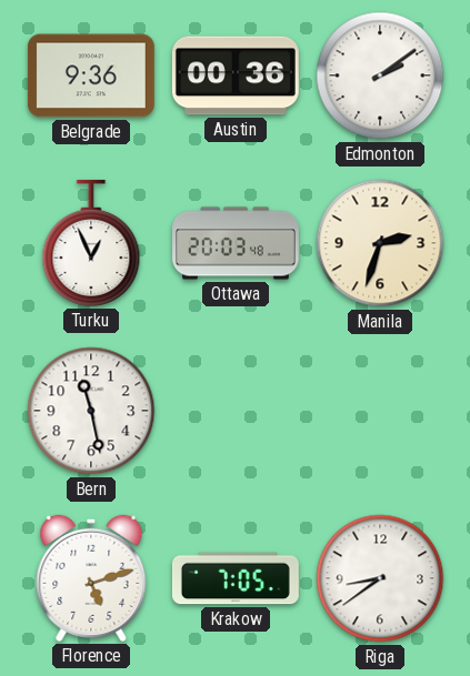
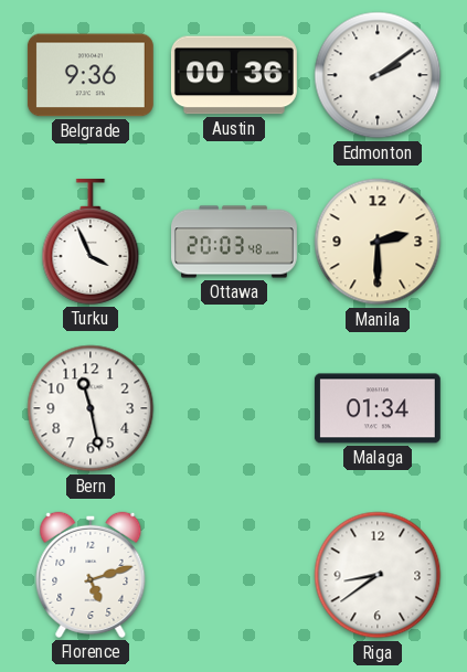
Turku: 12:56 -> 3:56
Manila: 2:33 -> 2:30
Malaga: none -> 01:34
Krakow: 7:05 -> none
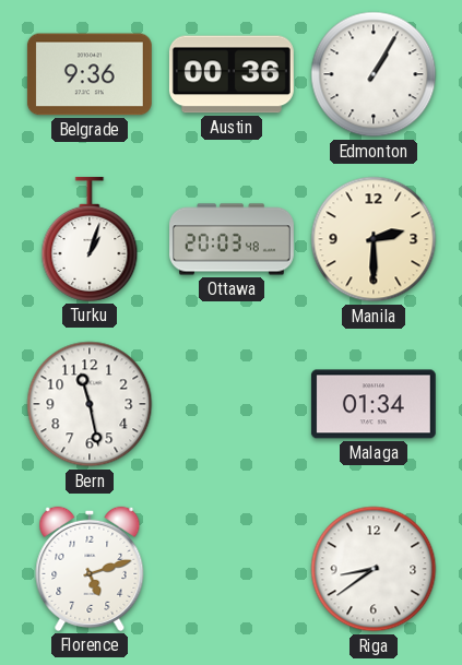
Edmonton: 2:09 -> 1:05
Turku: 3:56 -> 1:03
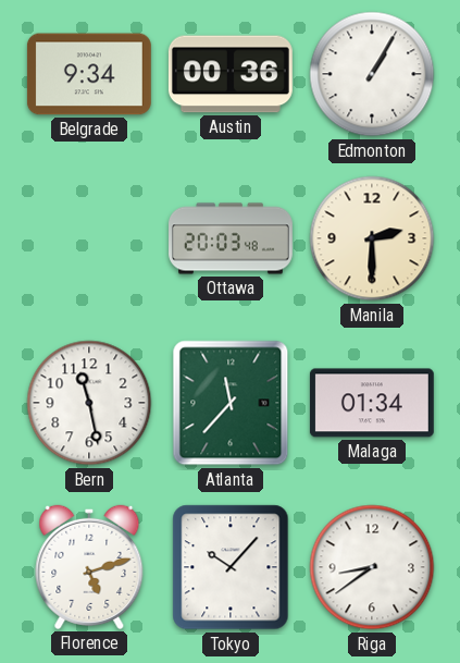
Belgrade: 9:36 -> 9:34
Turku: 1:03 -> none
Atlanta: none -> 11:37
Tokyo: none -> 10:07
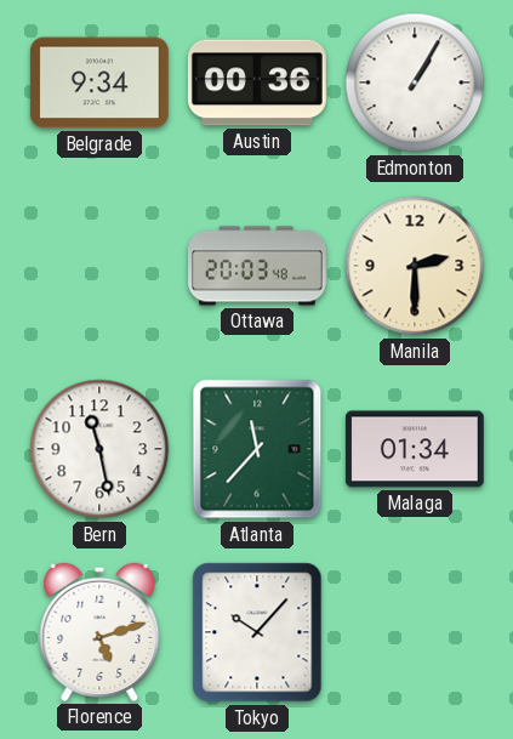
Riga: 8:39 -> none
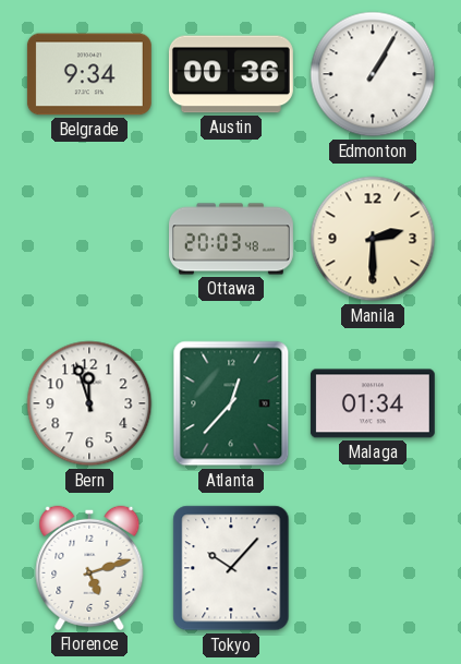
Bern: 11:28 -> 11:57
Atlanta: 11:37 -> 12:37
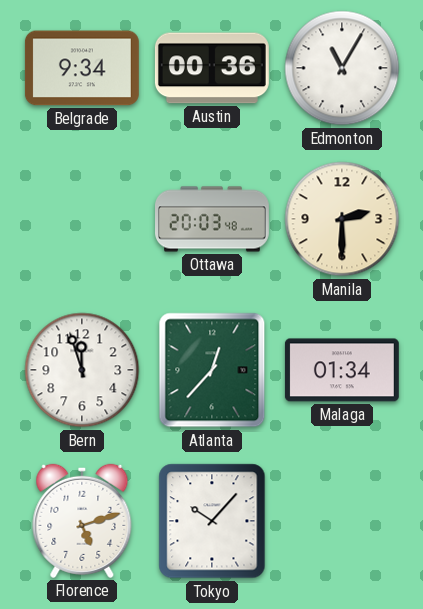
Edmonton: 1:05 -> 11:05
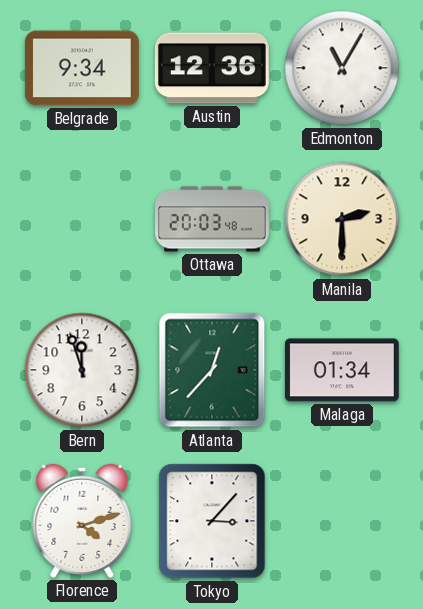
Austin: 00:36 -> 12:36
Florence: 5:12 -> 4:12
Tokyo: 10:07 -> 3:07
